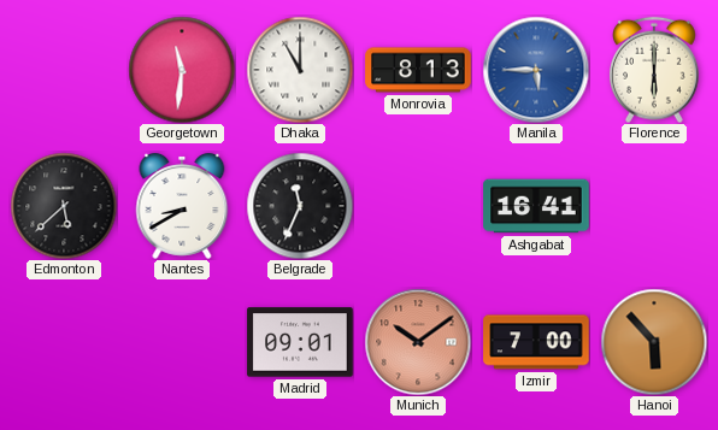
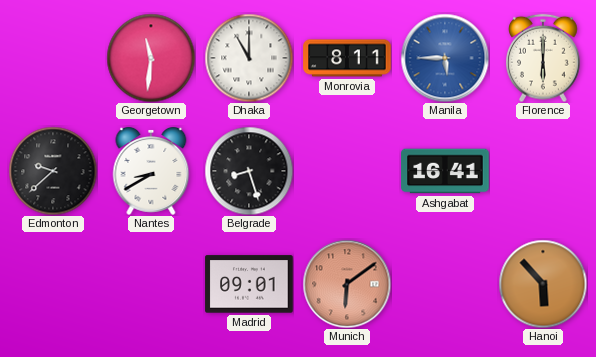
Monrovia: 8:13 -> 8:11
Edmonton: 5:38 -> 9:38
Belgrade: 11:34 -> 8:27
Munich: 10:09 -> 6:09
Izmir: 7:00 -> none
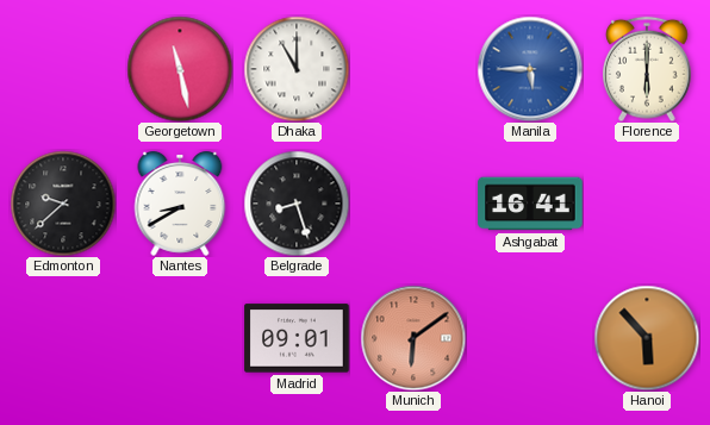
Georgetown: 11:31 -> 11:28
Monrovia: 8:11 -> none
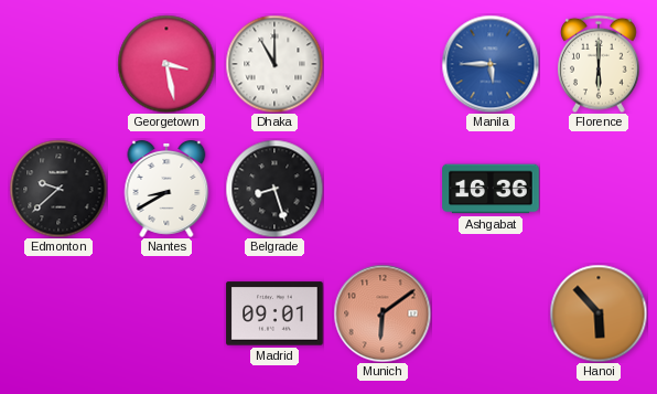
Georgetown: 11:28 -> 3:28
Ashgabat: 16:41 -> 16:36
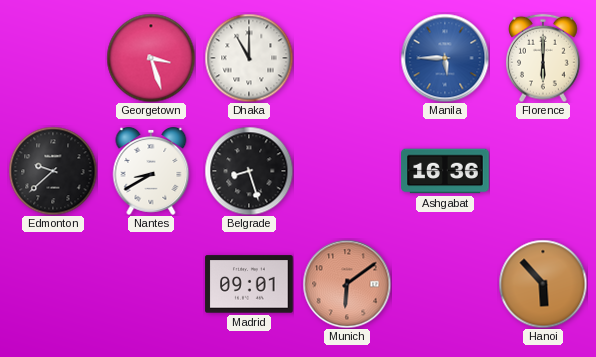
Georgetown: 3:28 -> 3:27
